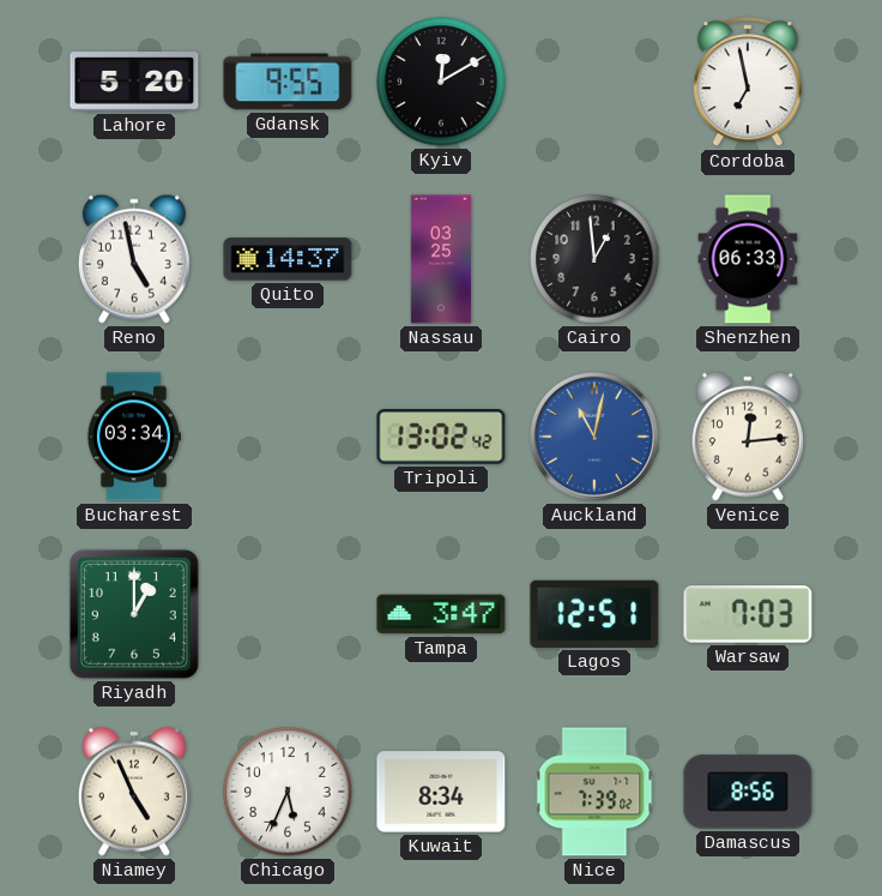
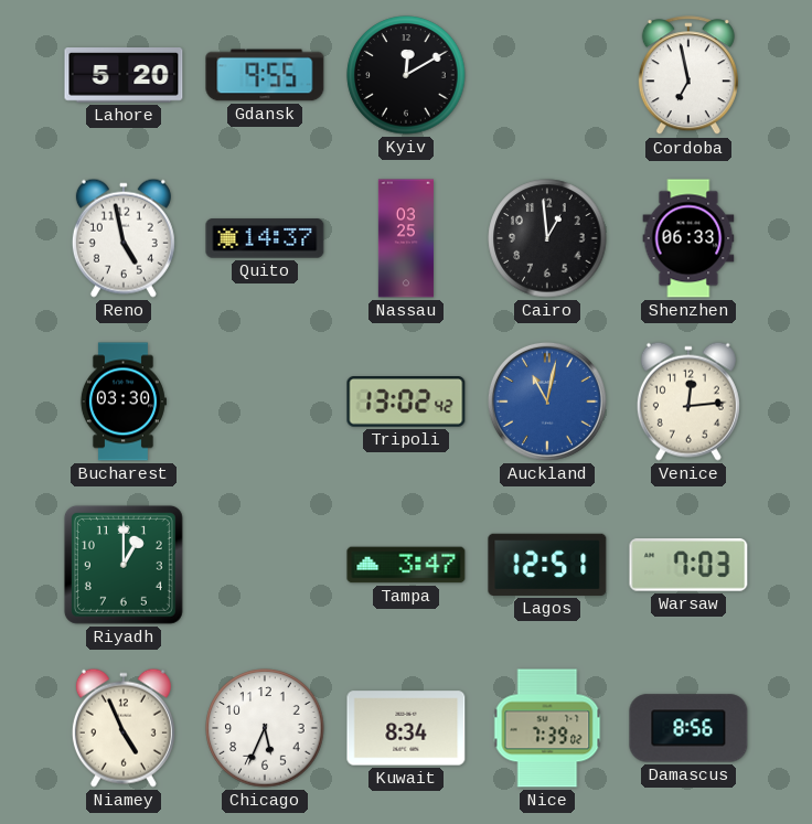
Bucharest: 03:34 -> 03:30
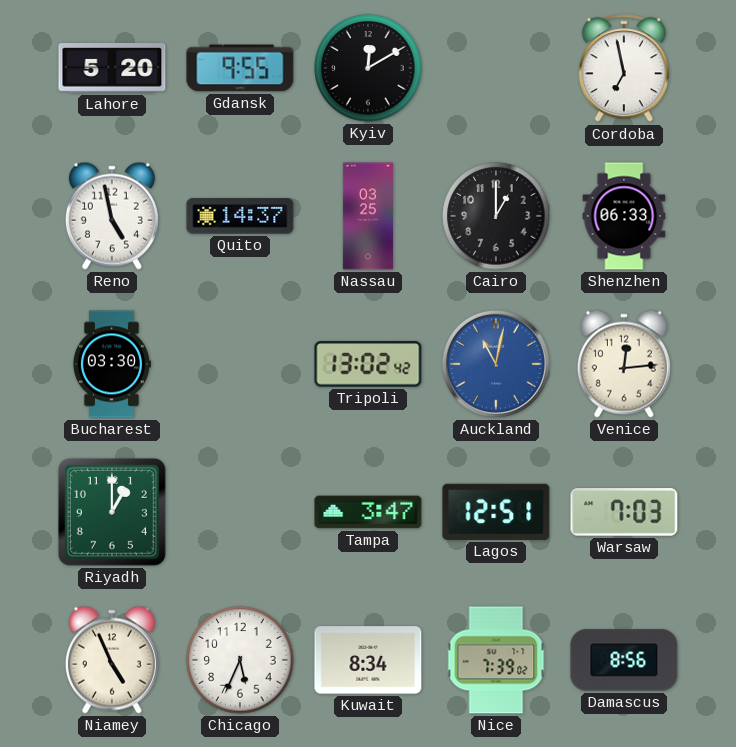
Cairo: 12:59 -> 1:00
